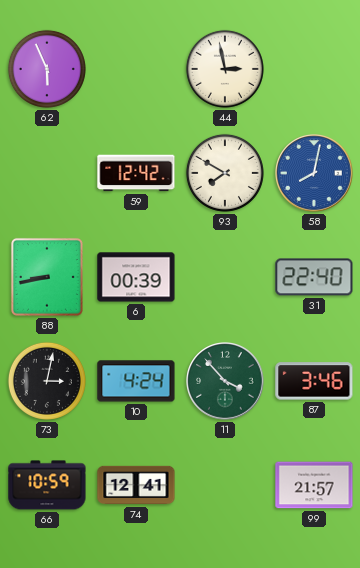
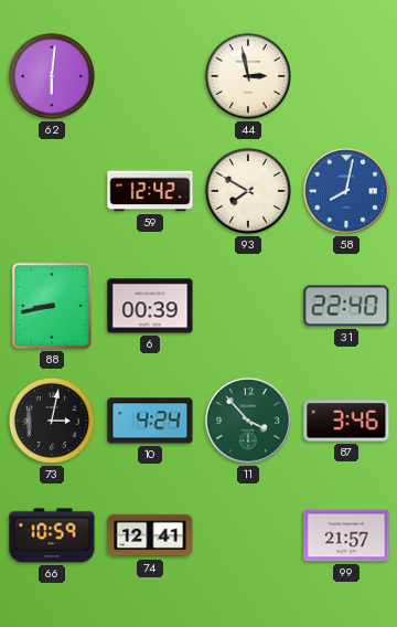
62: 5:56 -> 6:01
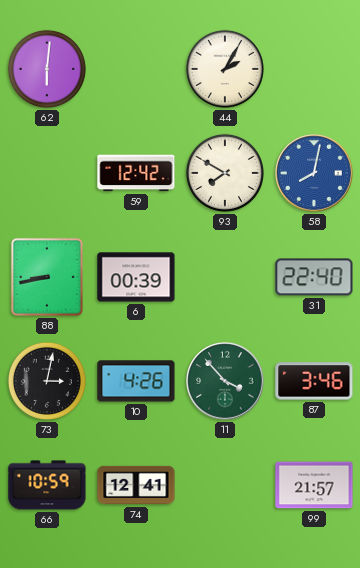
44: 2:58 -> 2:05
10: 4:24 -> 4:26
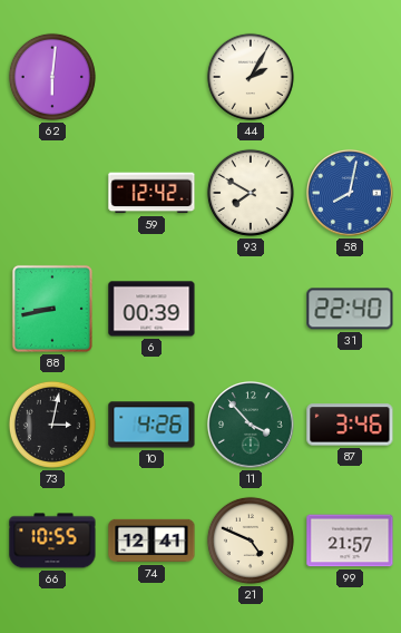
66: 10:59 -> 10:55
21: none -> 4:49
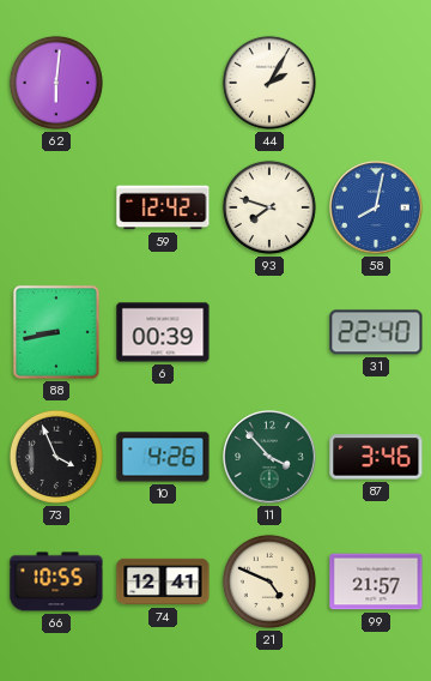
93: 7:50 -> 7:48
73: 3:02 -> 3:56
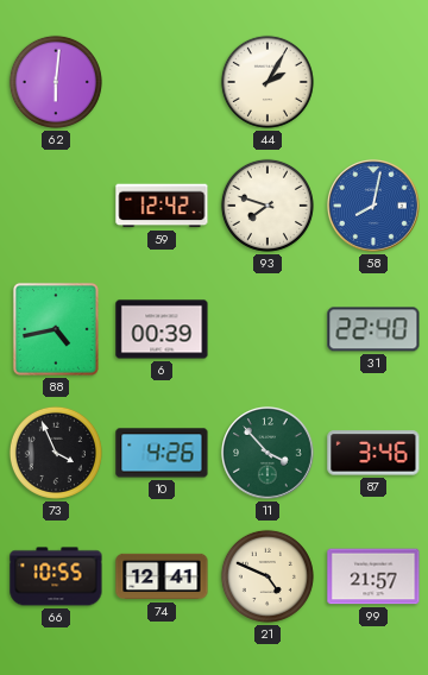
88: 8:43 -> 4:43
